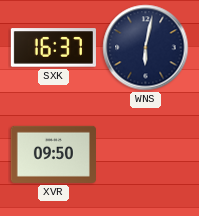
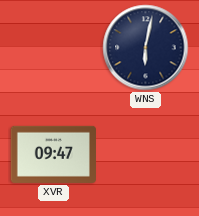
SXK: 16:37 -> none
XVR: 09:50 -> 09:47
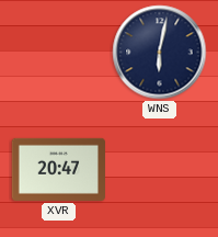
XVR: 09:47 -> 20:47
